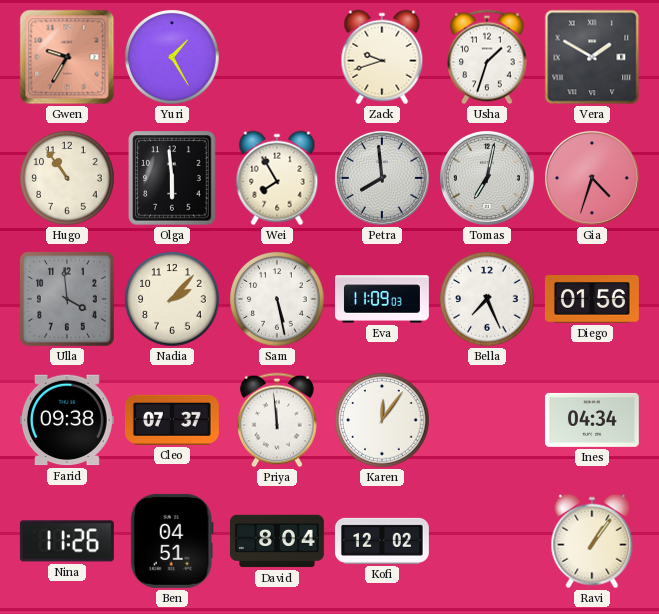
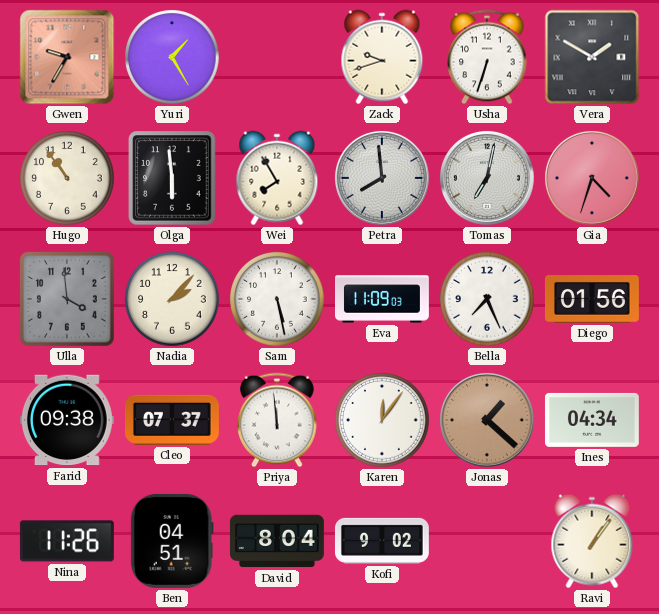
Usha: 1:33 -> 6:33
Jonas: none -> 1:22
Kofi: 12:02 -> 9:02
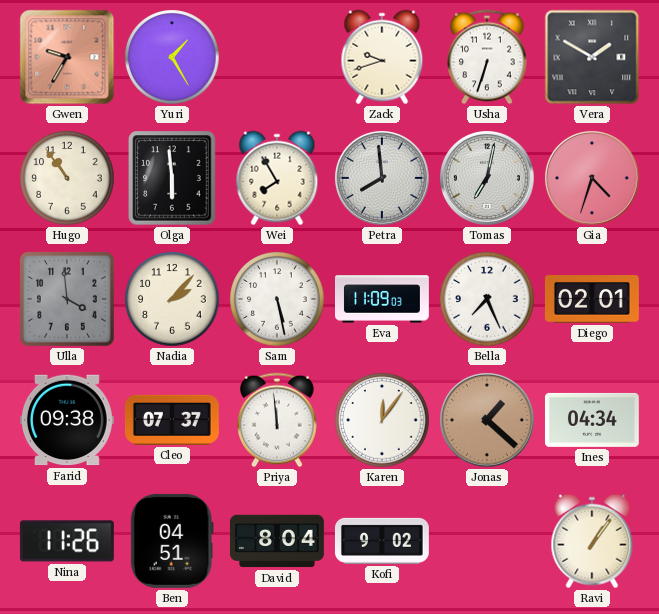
Diego: 01:56 -> 02:01
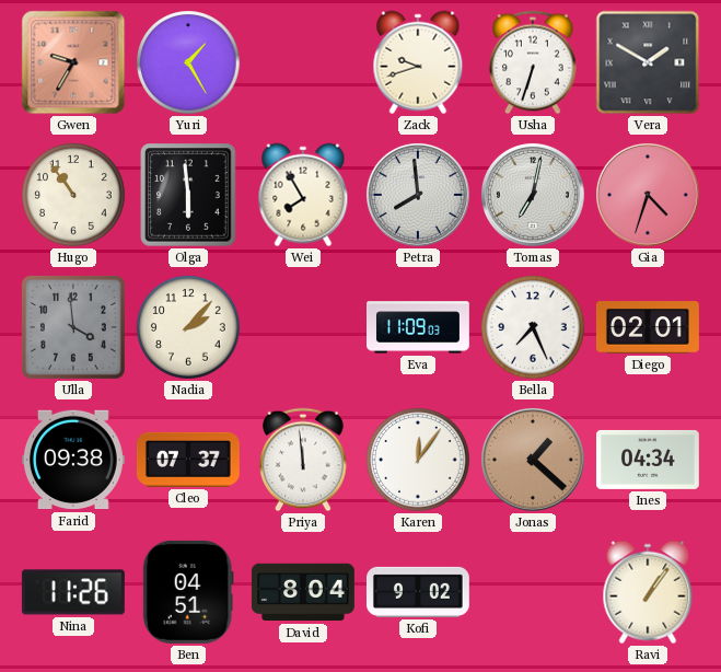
Sam: 5:28 -> none
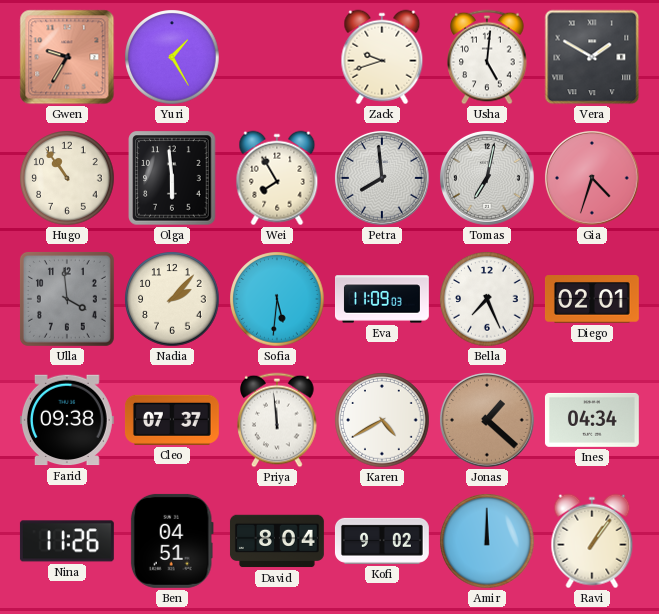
Usha: 6:33 -> 5:01
Sofia: none -> 5:31
Karen: 12:06 -> 4:40
Amir: none -> 12:00
